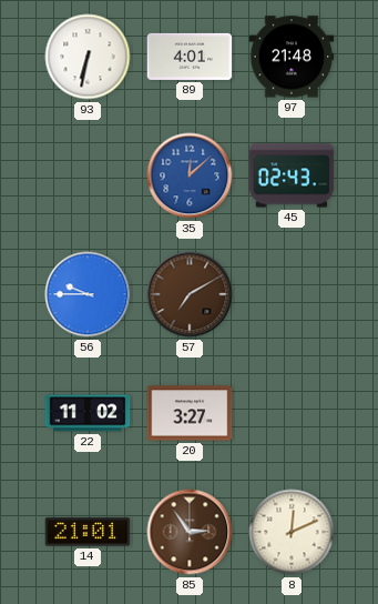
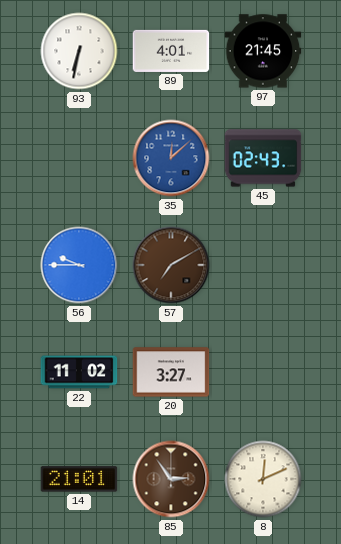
97: 21:48 -> 21:45
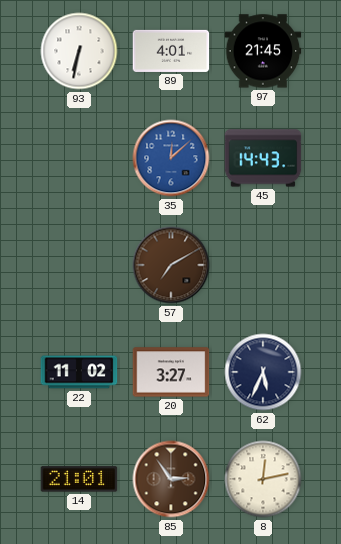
45: 02:43 -> 14:43
56: 9:45 -> none
62: none -> 5:34
8: 12:11 -> 12:13
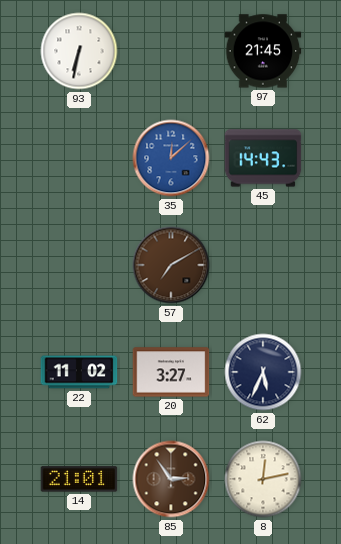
89: 4:01 -> none
